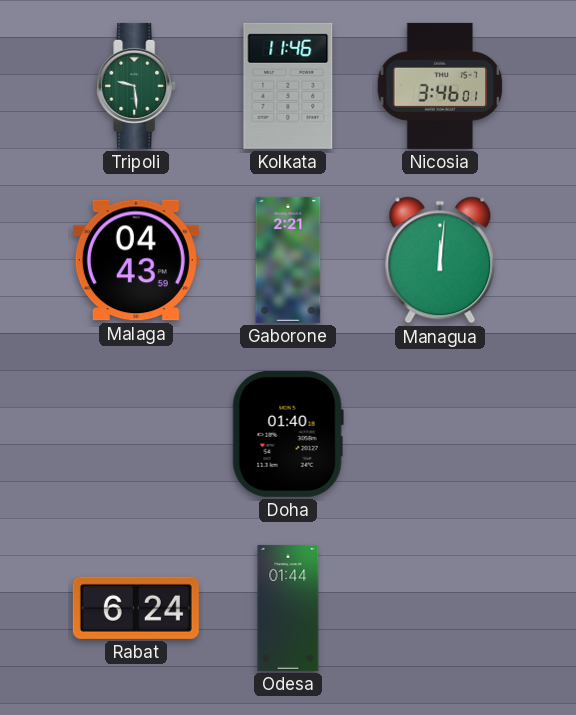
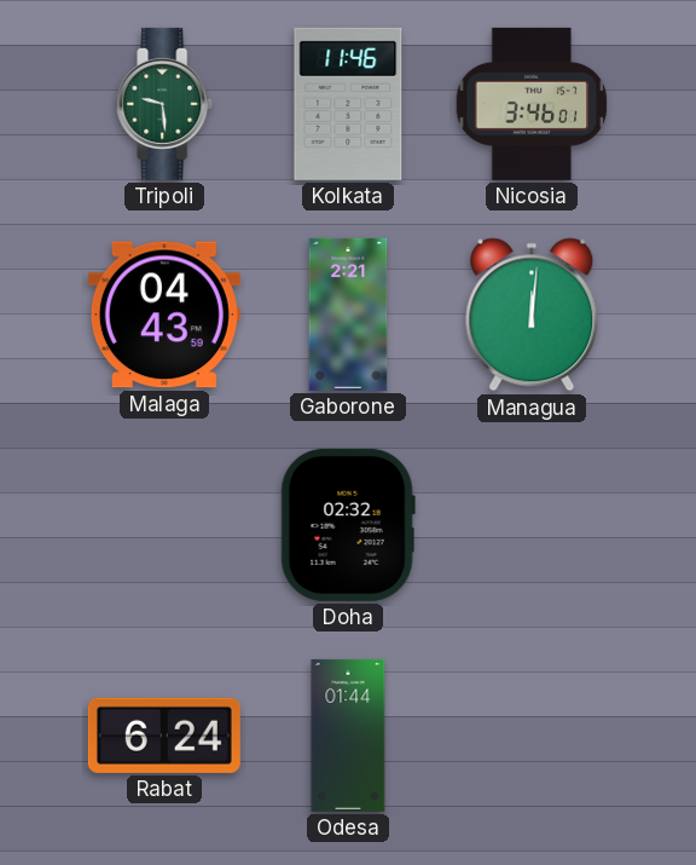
Doha: 01:40 -> 02:32
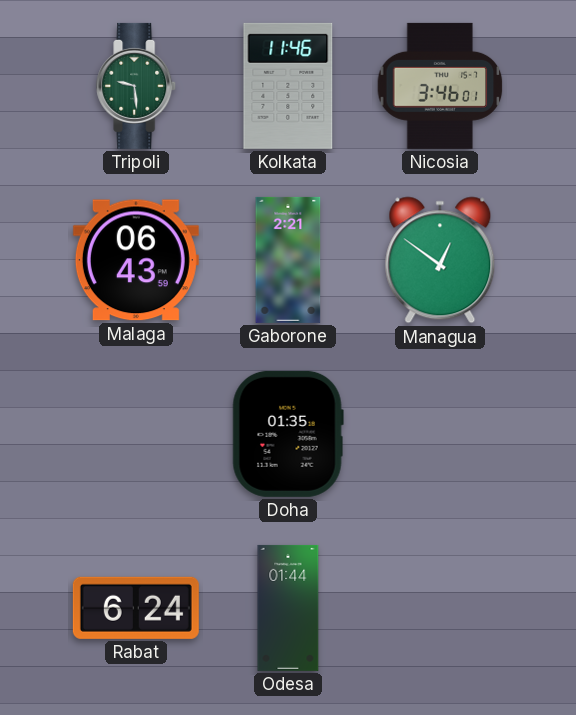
Malaga: 04:43 -> 06:43
Managua: 12:01 -> 12:51
Doha: 02:32 -> 01:35
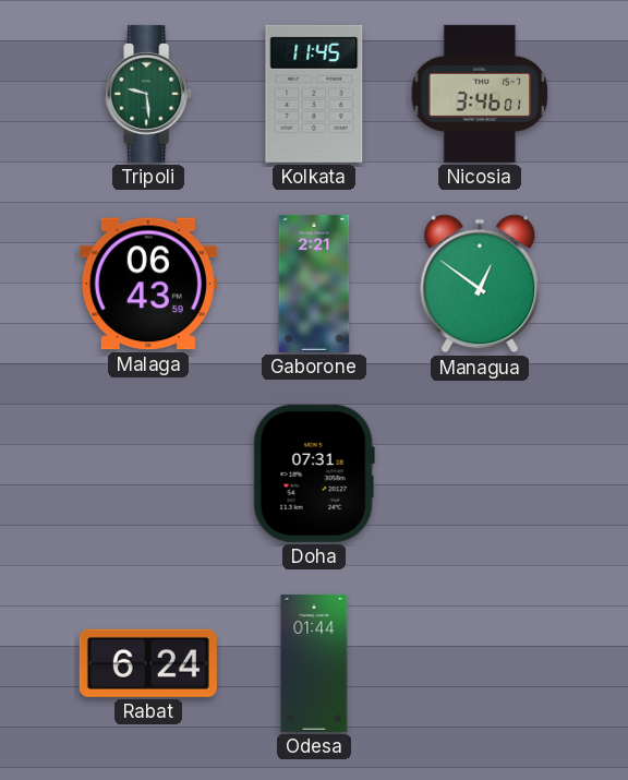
Kolkata: 11:46 -> 11:45
Doha: 01:35 -> 07:31
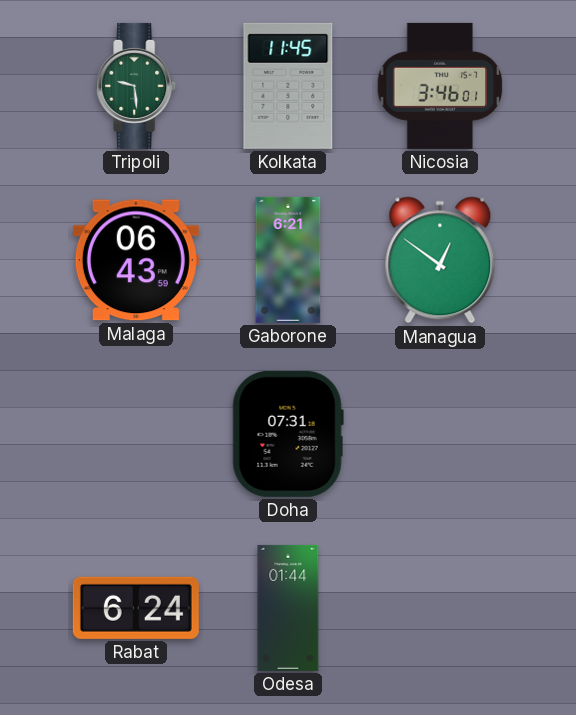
Gaborone: 2:21 -> 6:21
